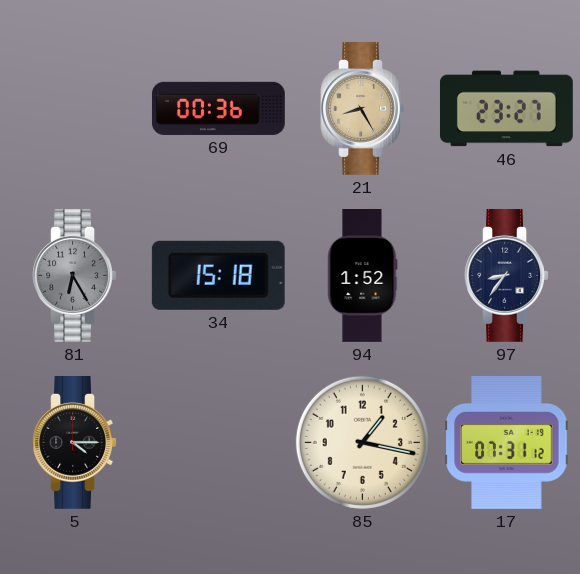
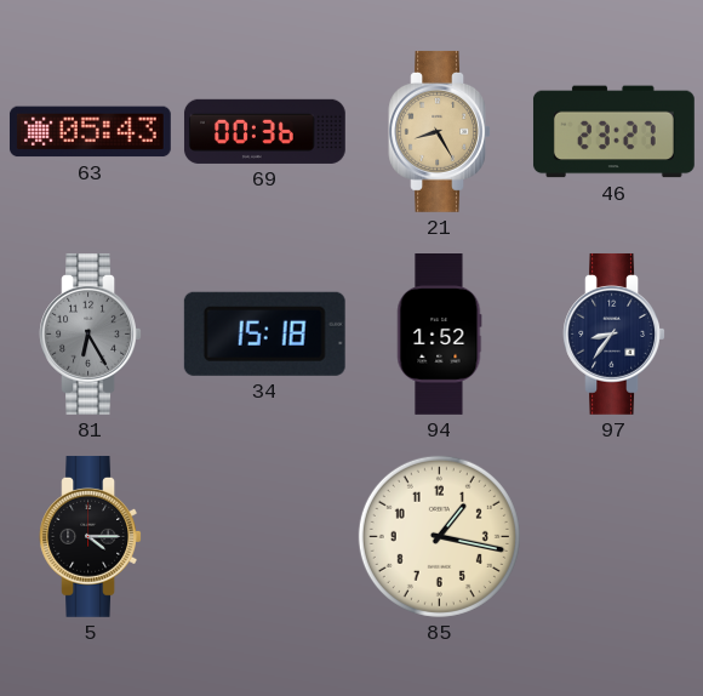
63: none -> 05:43
17: 07:31 -> none
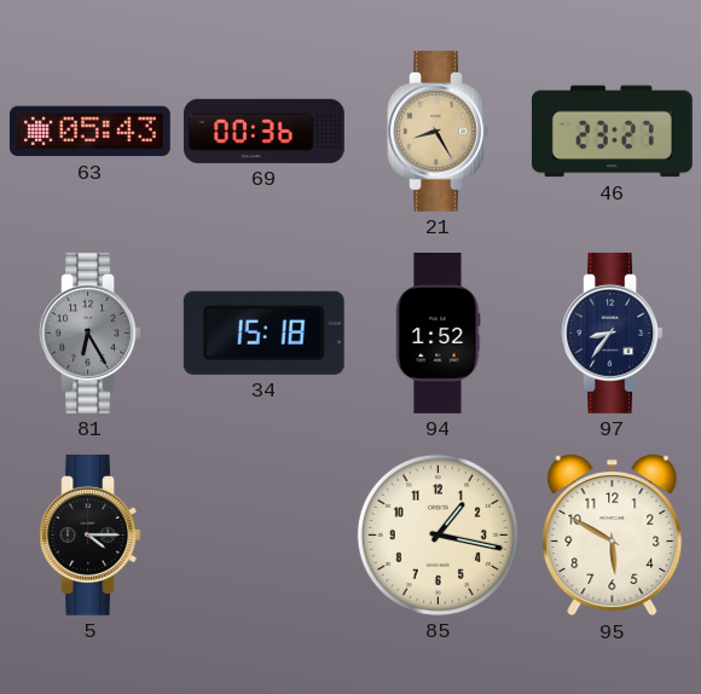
95: none -> 5:50
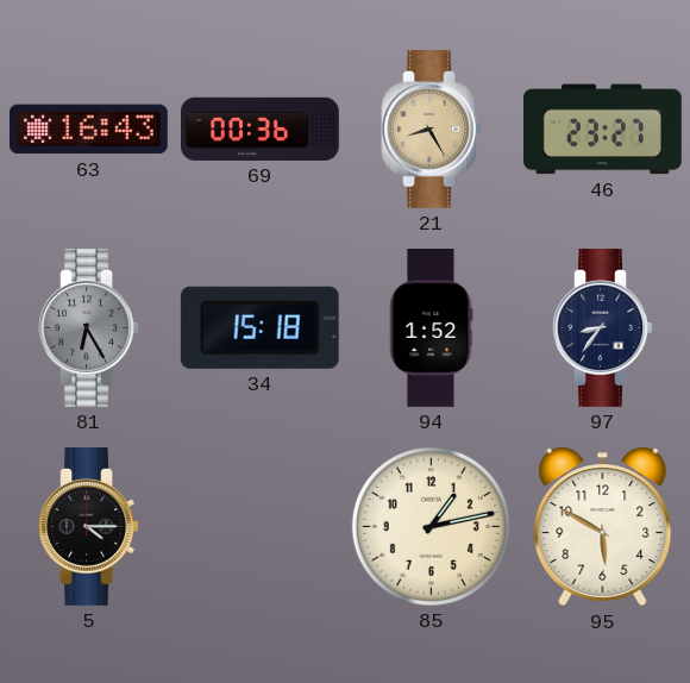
63: 05:43 -> 16:43
85: 1:17 -> 1:13
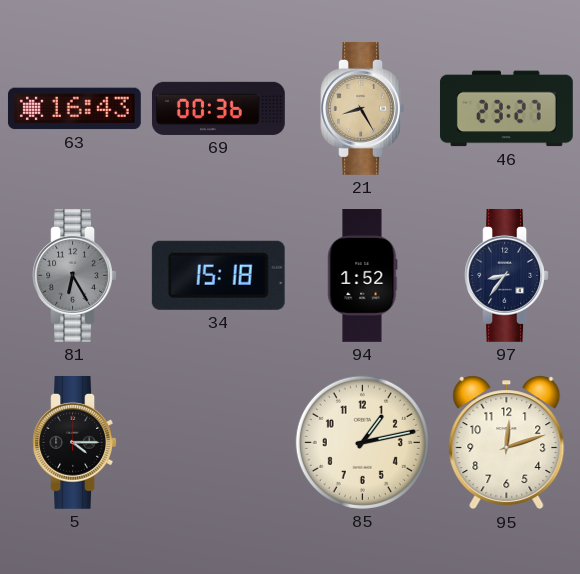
95: 5:50 -> 12:12
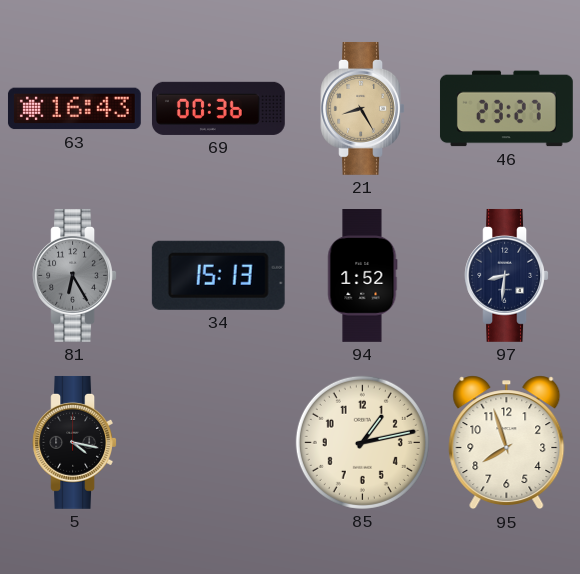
34: 15:18 -> 15:13
97: 8:36 -> 8:31
5: 4:15 -> 4:17
95: 12:12 -> 7:57
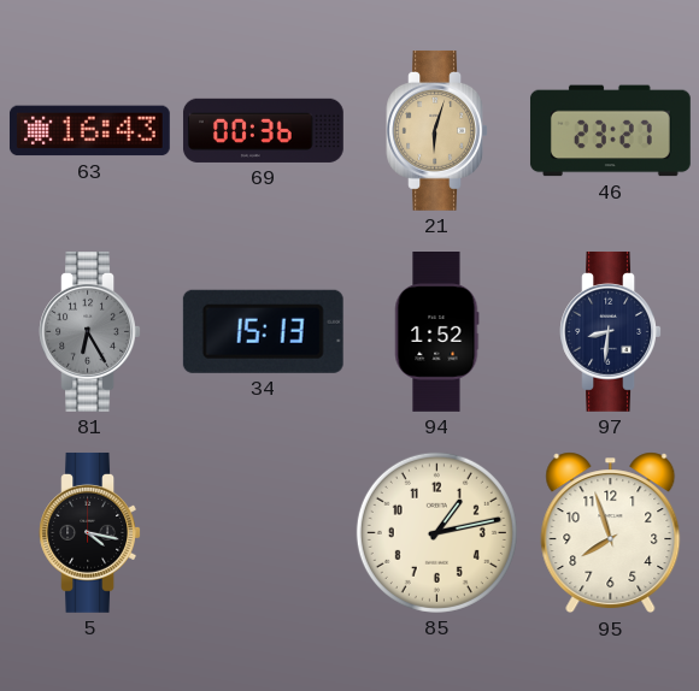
21: 8:25 -> 6:03
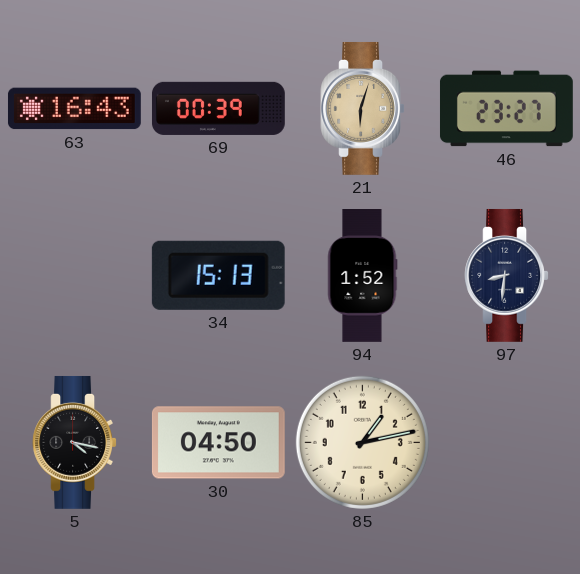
69: 00:36 -> 00:39
81: 6:25 -> none
30: none -> 04:50
95: 7:57 -> none
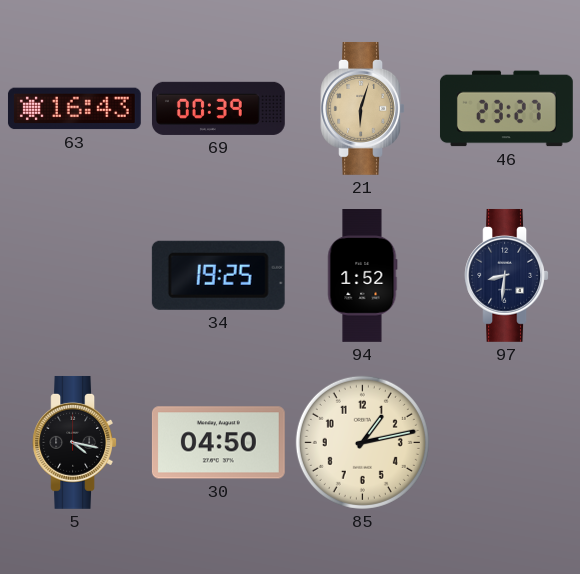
34: 15:13 -> 19:25
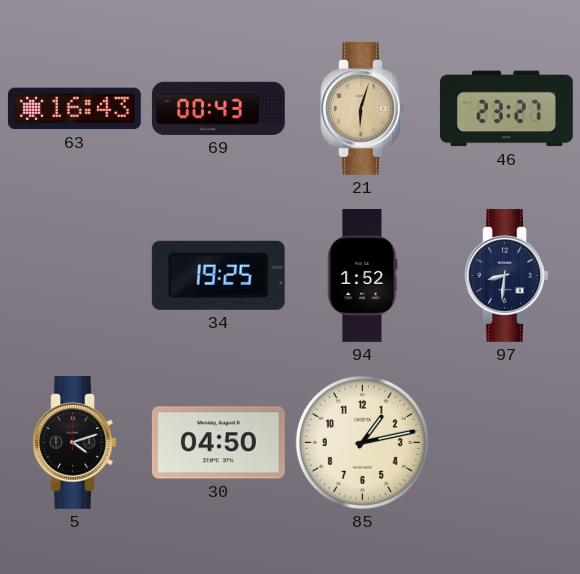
69: 00:39 -> 00:43
5: 4:17 -> 4:12
